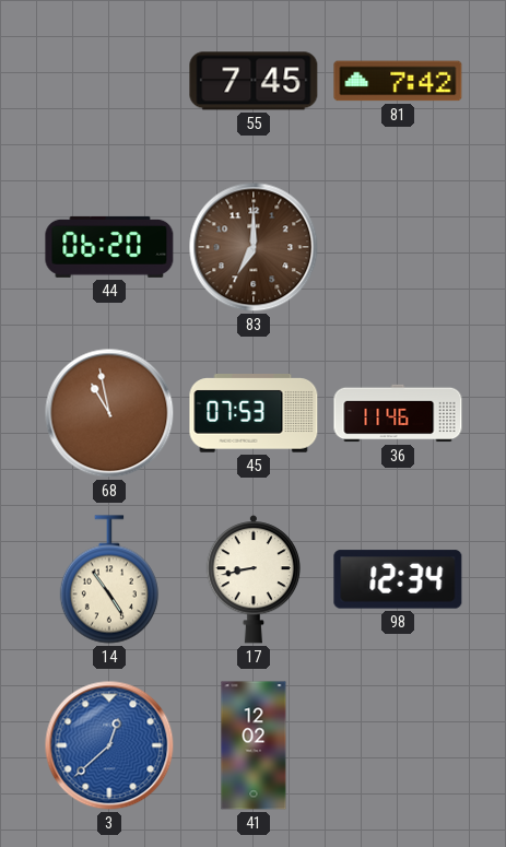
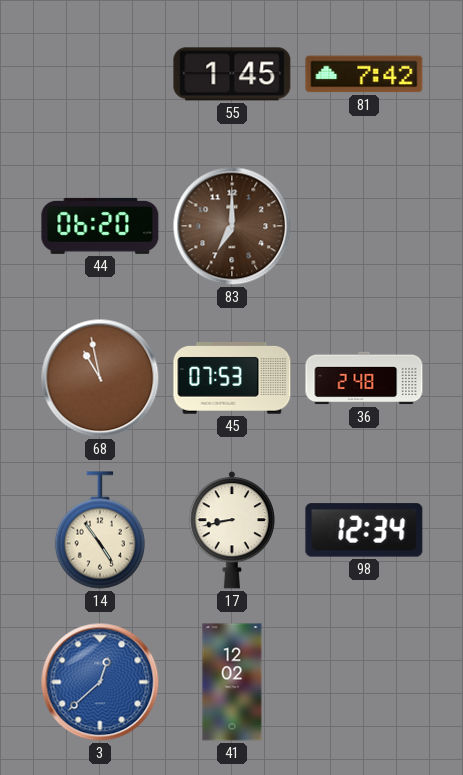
55: 7:45 -> 1:45
36: 11:46 -> 2:48
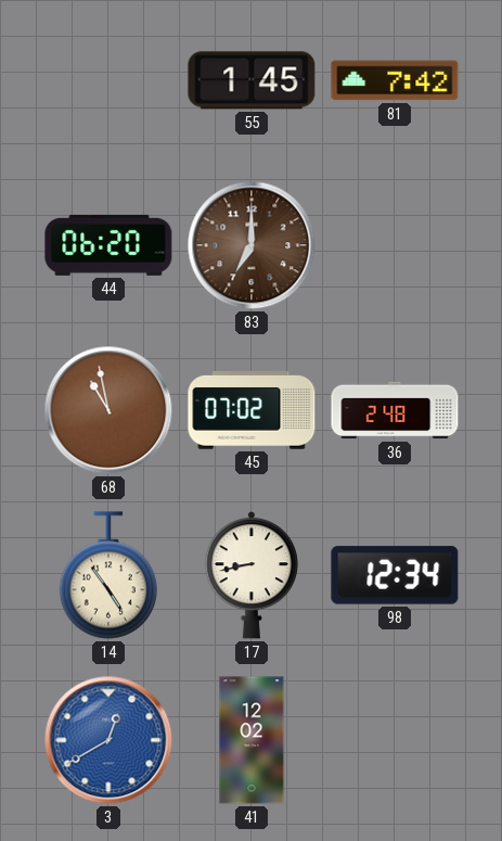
45: 07:53 -> 07:02
3: 12:38 -> 12:40
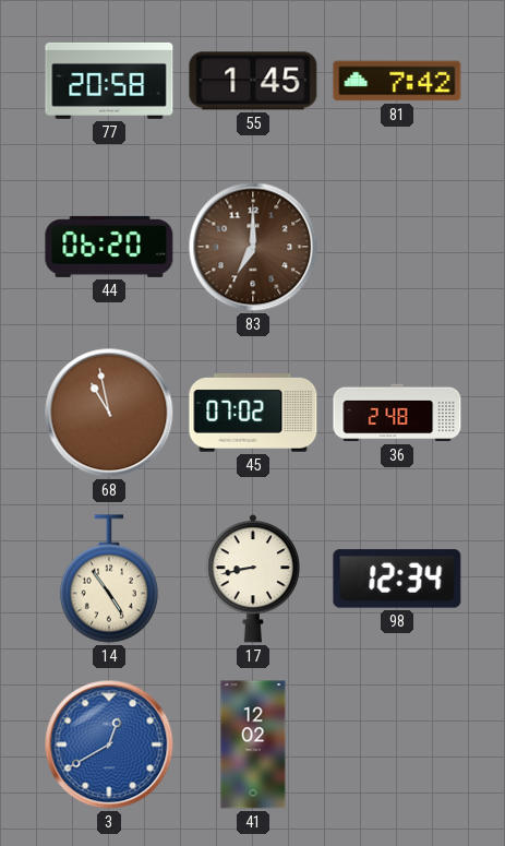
77: none -> 20:58
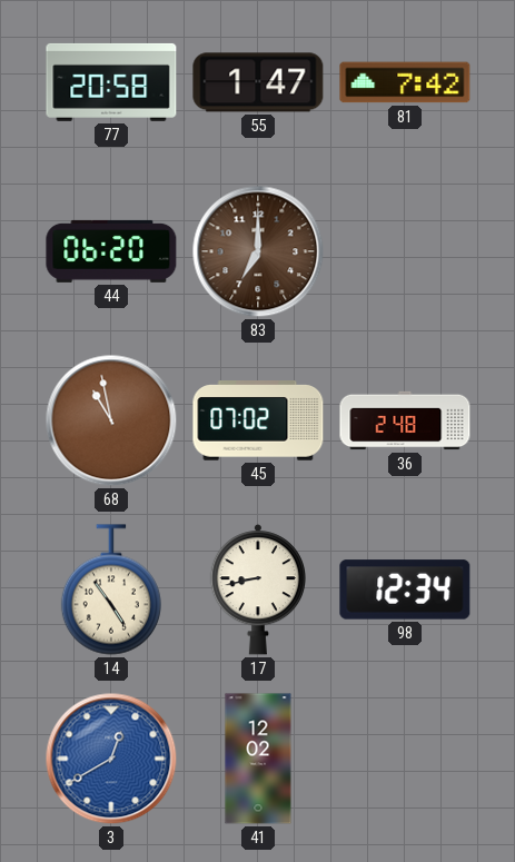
55: 1:45 -> 1:47
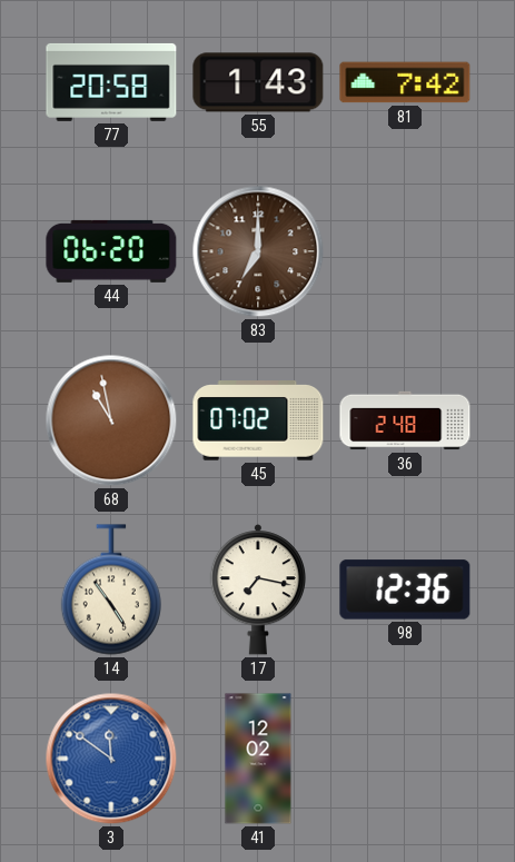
55: 1:47 -> 1:43
17: 8:43 -> 7:17
98: 12:34 -> 12:36
3: 12:40 -> 11:51
